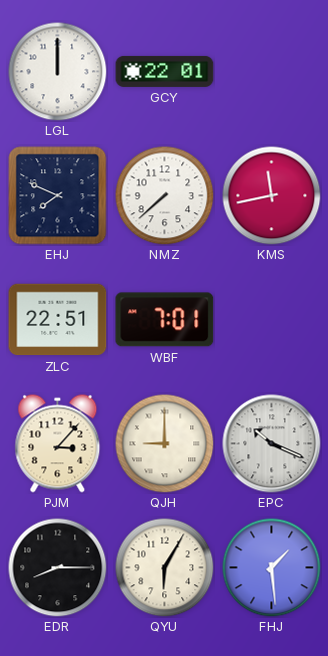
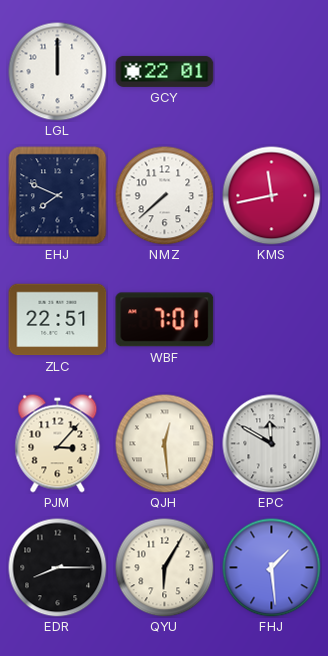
QJH: 9:00 -> 12:29
EPC: 10:19 -> 11:50
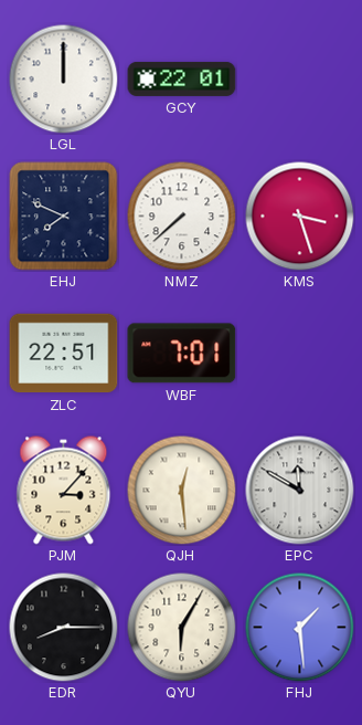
KMS: 11:43 -> 3:27
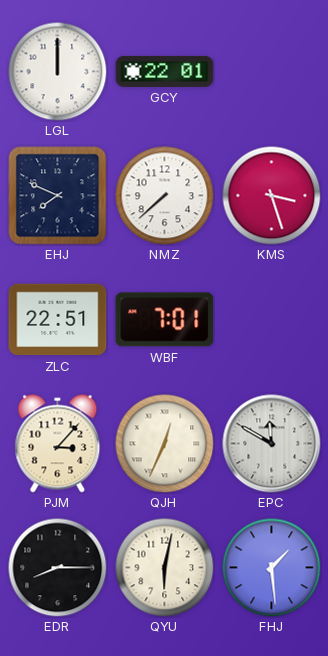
QJH: 12:29 -> 12:34
QYU: 6:05 -> 6:02
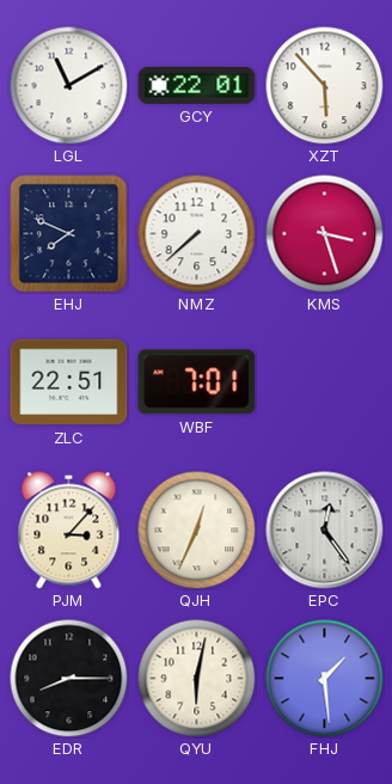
LGL: 12:00 -> 11:10
XZT: none -> 5:53
EPC: 11:50 -> 12:24
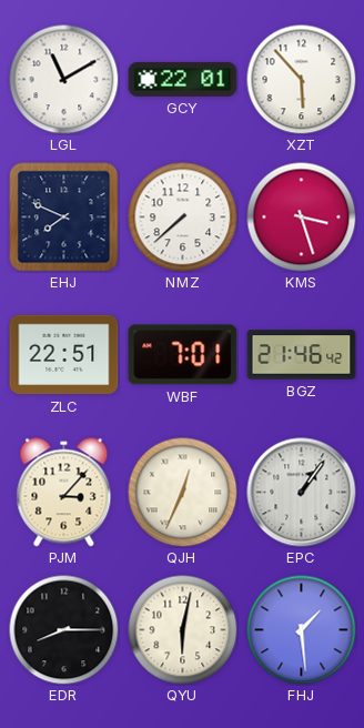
BGZ: none -> 21:46
EPC: 12:24 -> 1:06
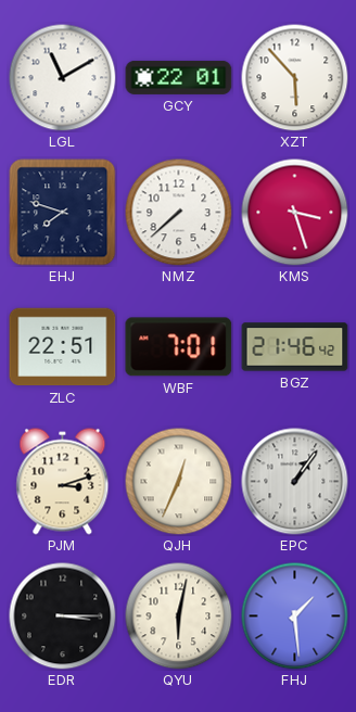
EHJ: 7:49 -> 7:48
PJM: 3:07 -> 3:12
EDR: 8:15 -> 3:15
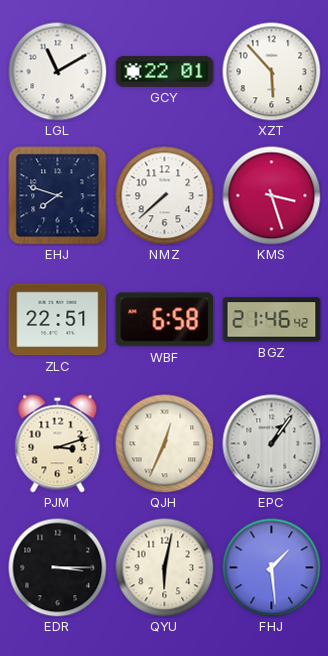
WBF: 7:01 -> 6:58
